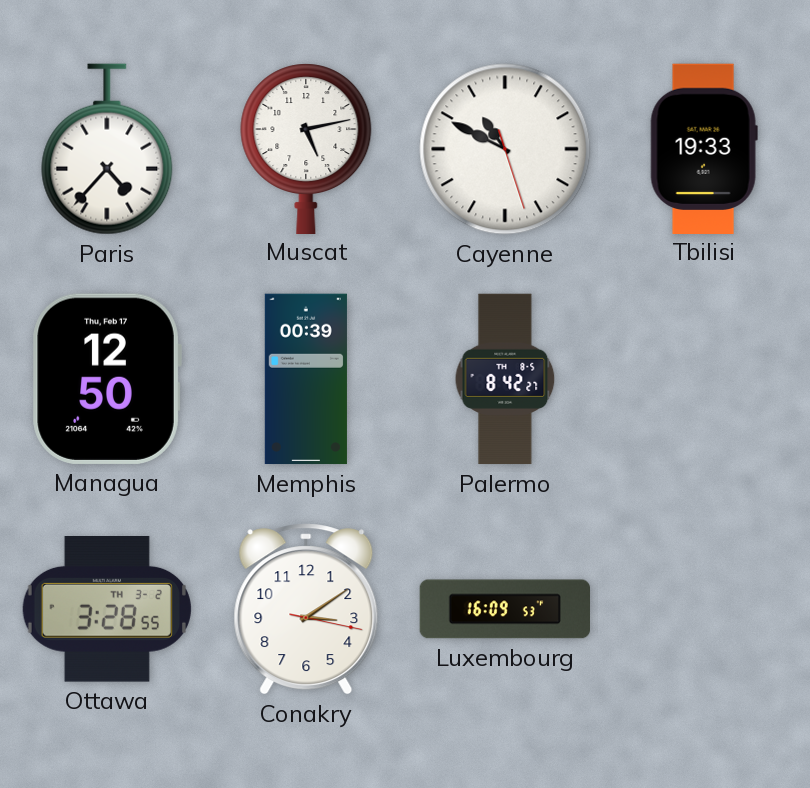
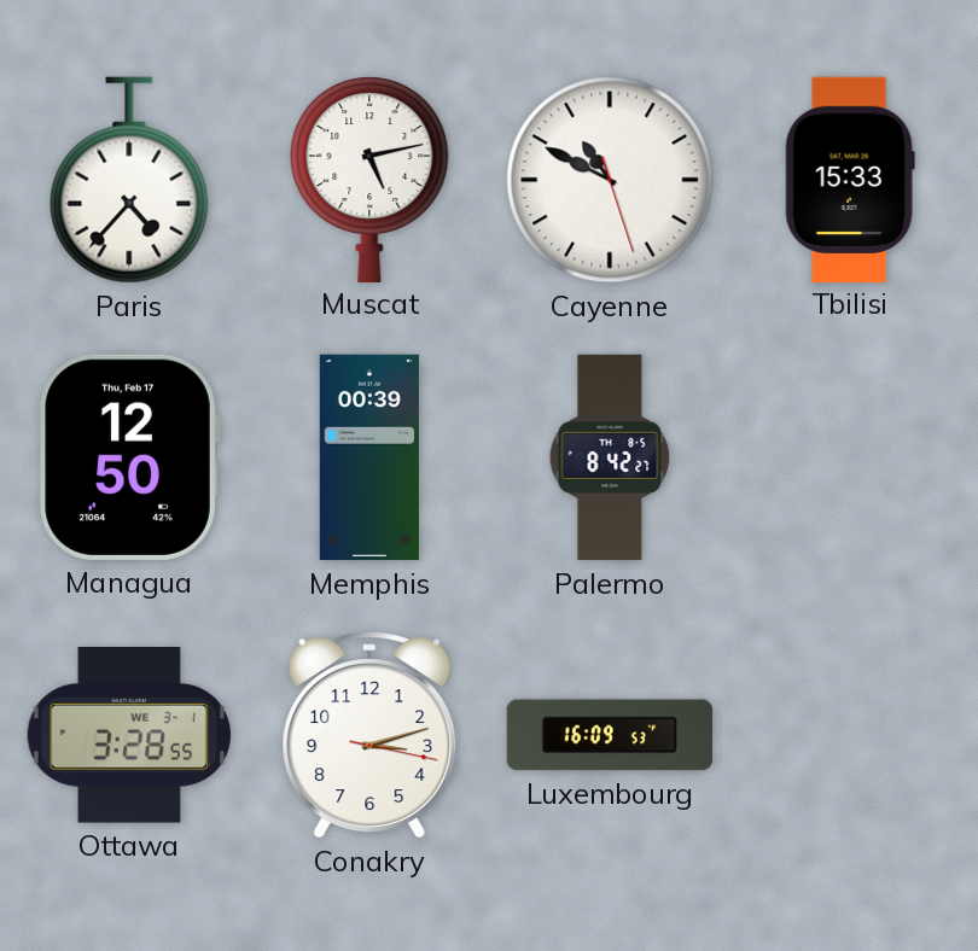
Tbilisi: 19:33 -> 15:33
Ottawa date: TH 3-2 -> WE 3-1
Conakry: 3:09 -> 3:12
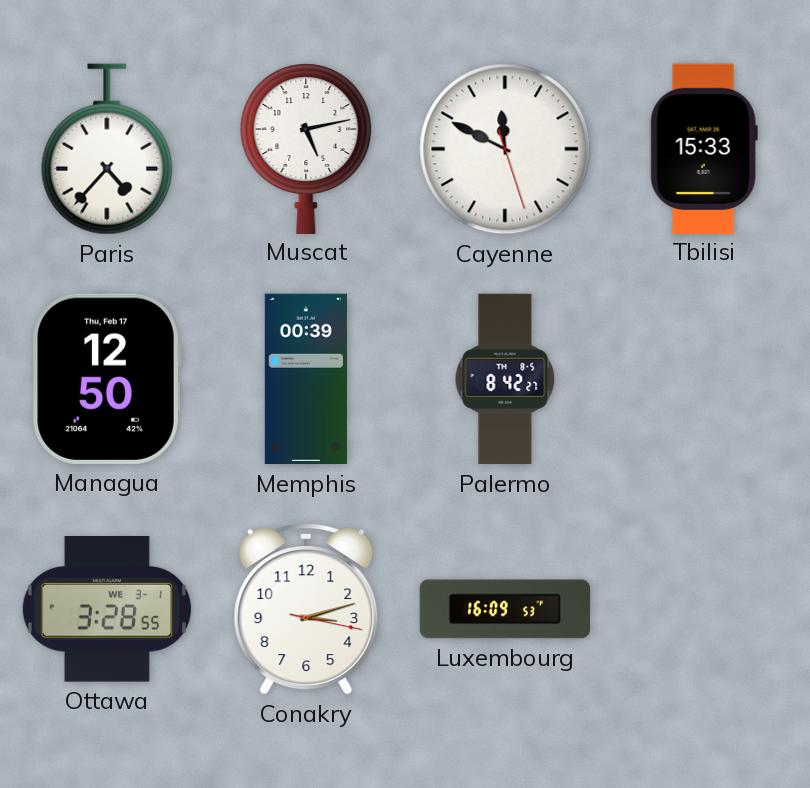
Cayenne: 10:49 -> 11:49
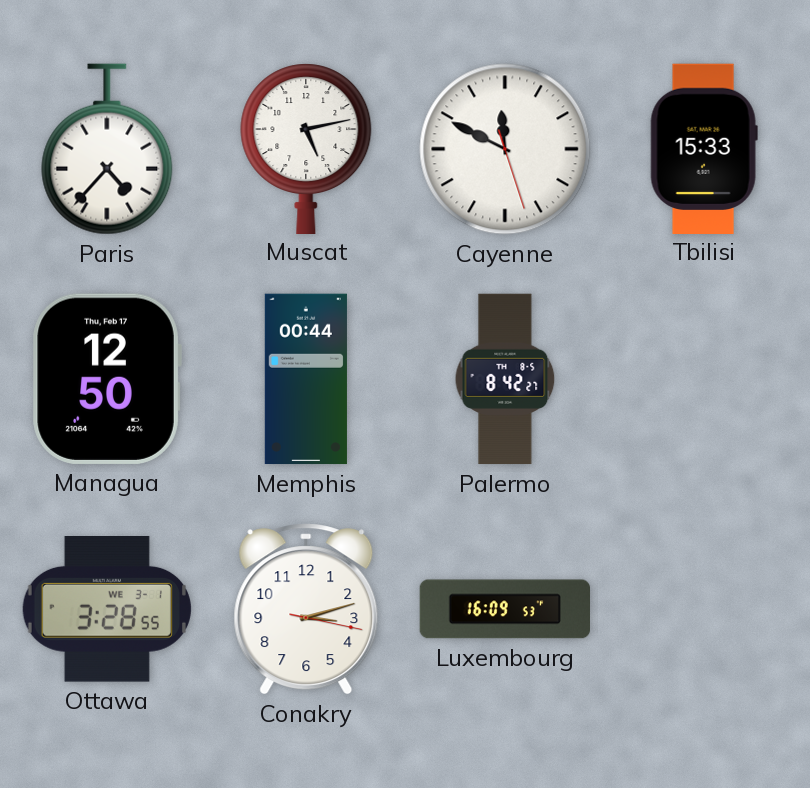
Memphis: 00:39 -> 00:44
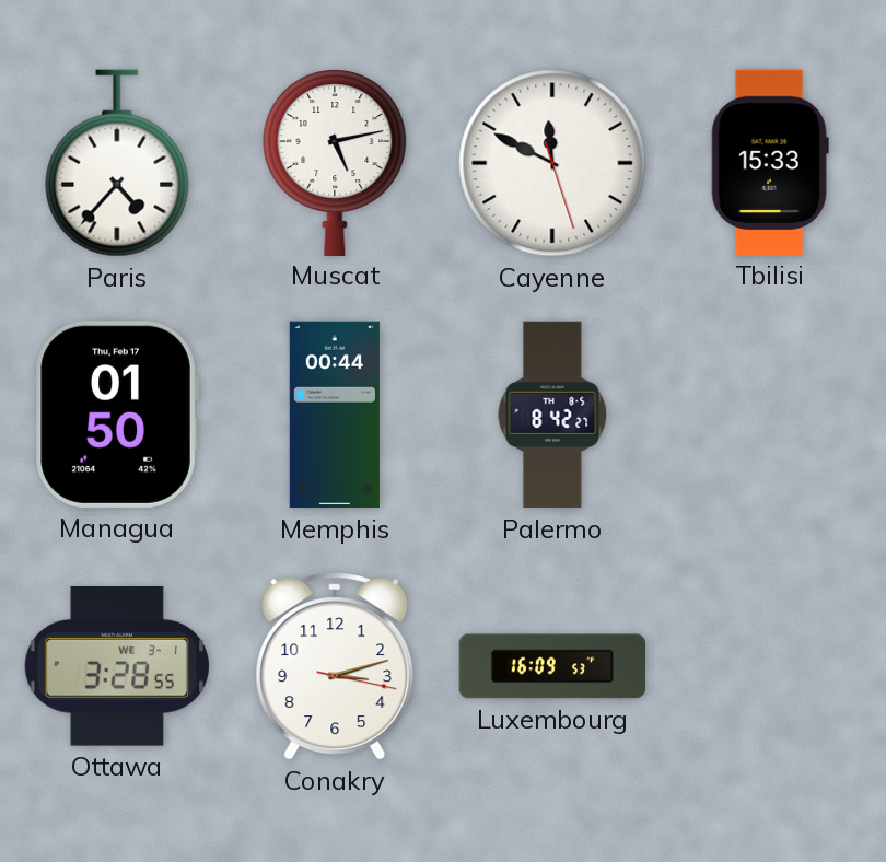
Managua: 12:50 -> 01:50
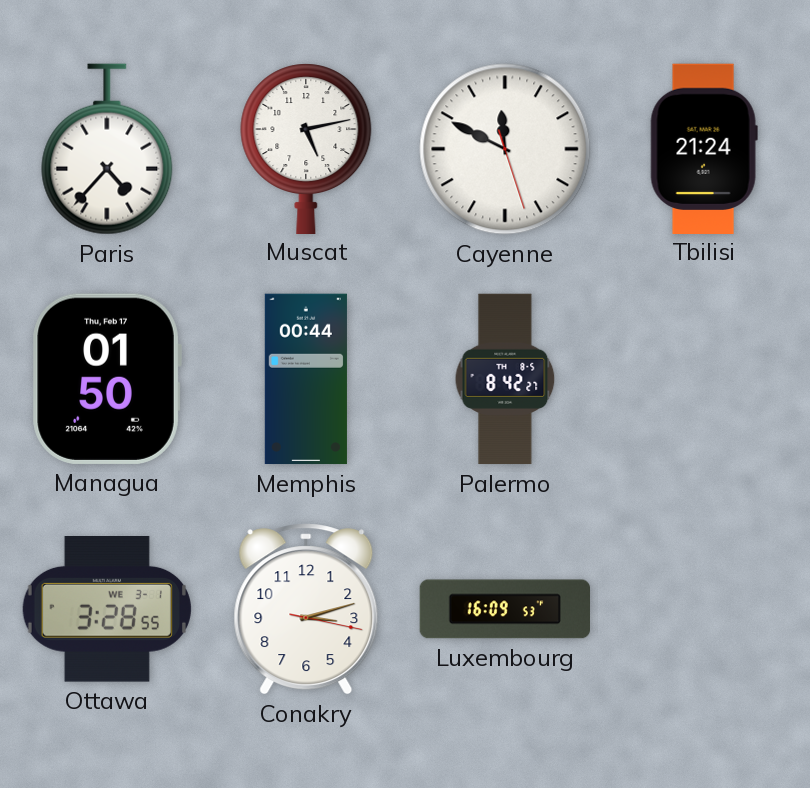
Tbilisi: 15:33 -> 21:24
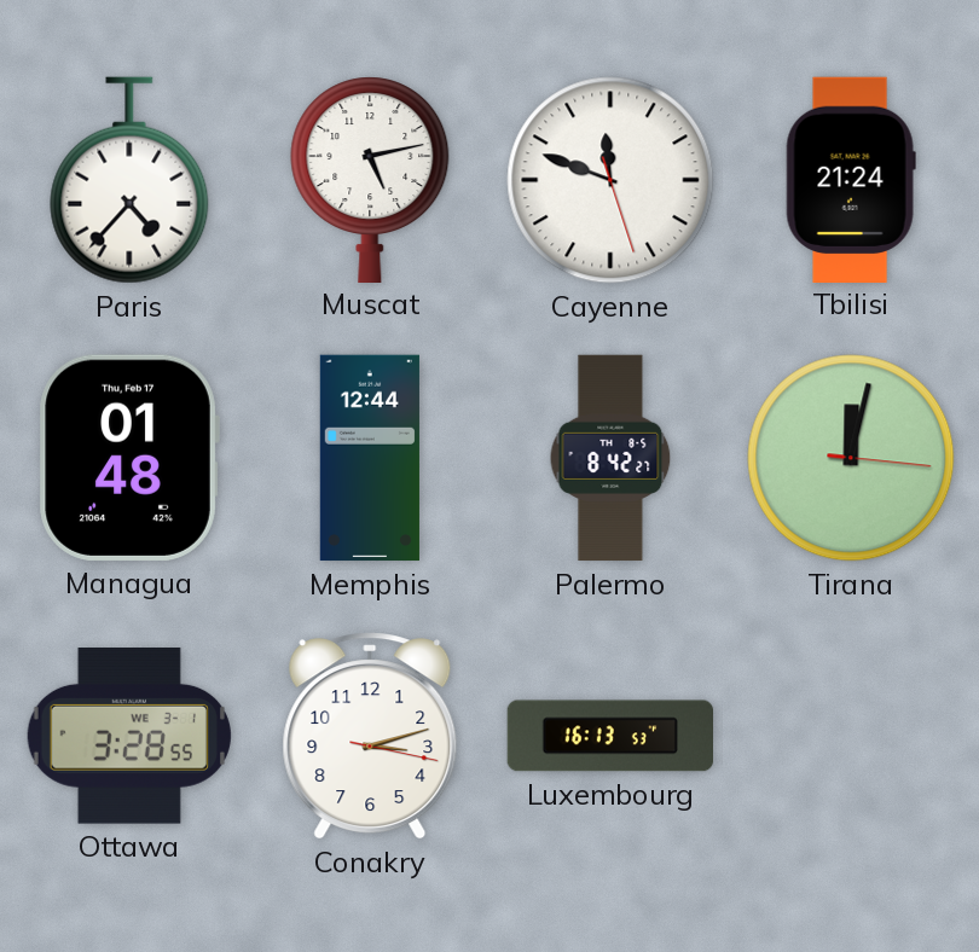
Cayenne: 11:49 -> 11:48
Managua: 01:50 -> 01:48
Memphis: 00:44 -> 12:44
Tirana: none -> 12:02
Luxembourg: 16:09 -> 16:13
